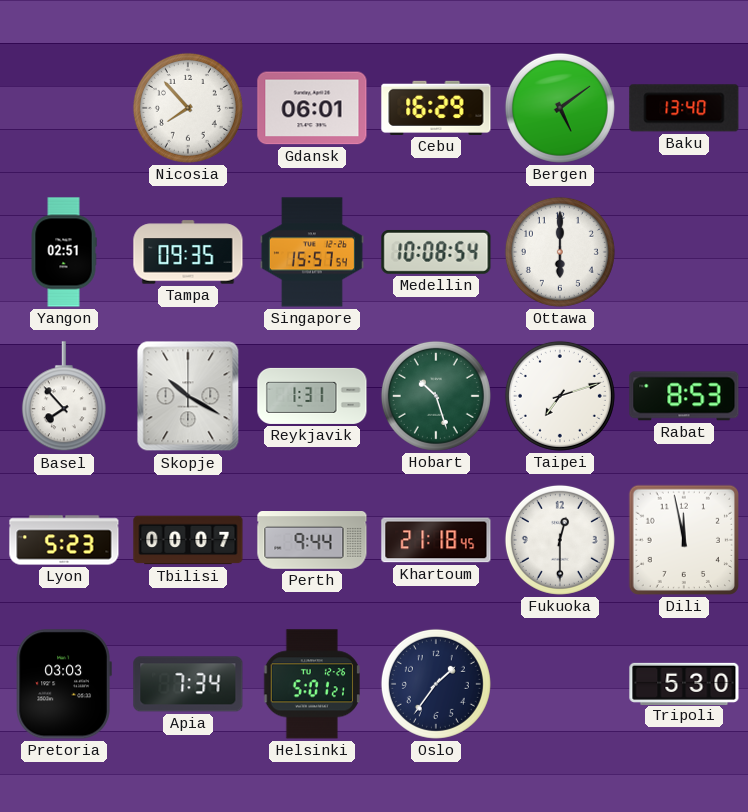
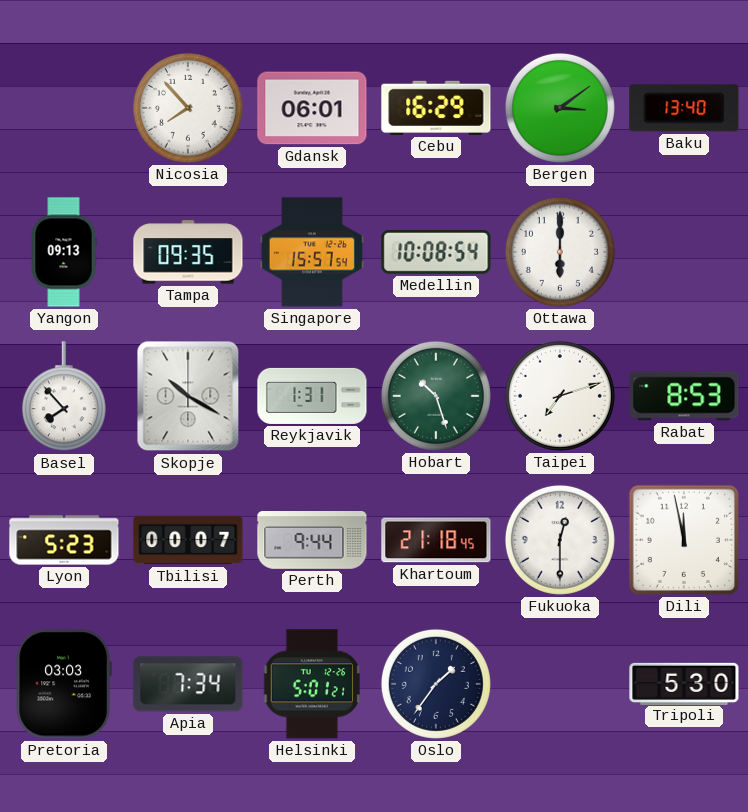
Bergen: 5:09 -> 3:09
Yangon: 02:51 -> 09:13
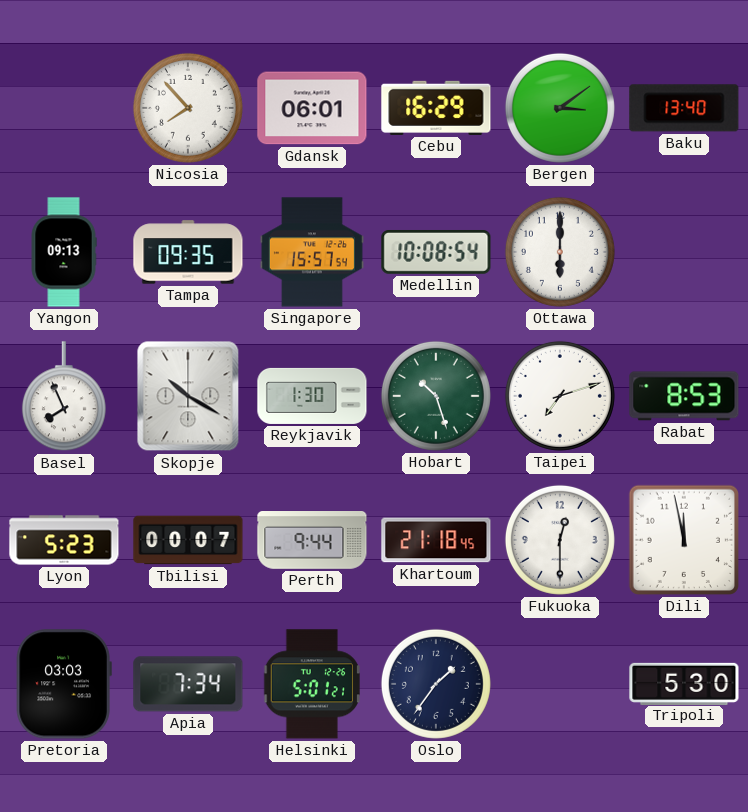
Basel: 7:53 -> 7:56
Reykjavik: 1:31 -> 1:30
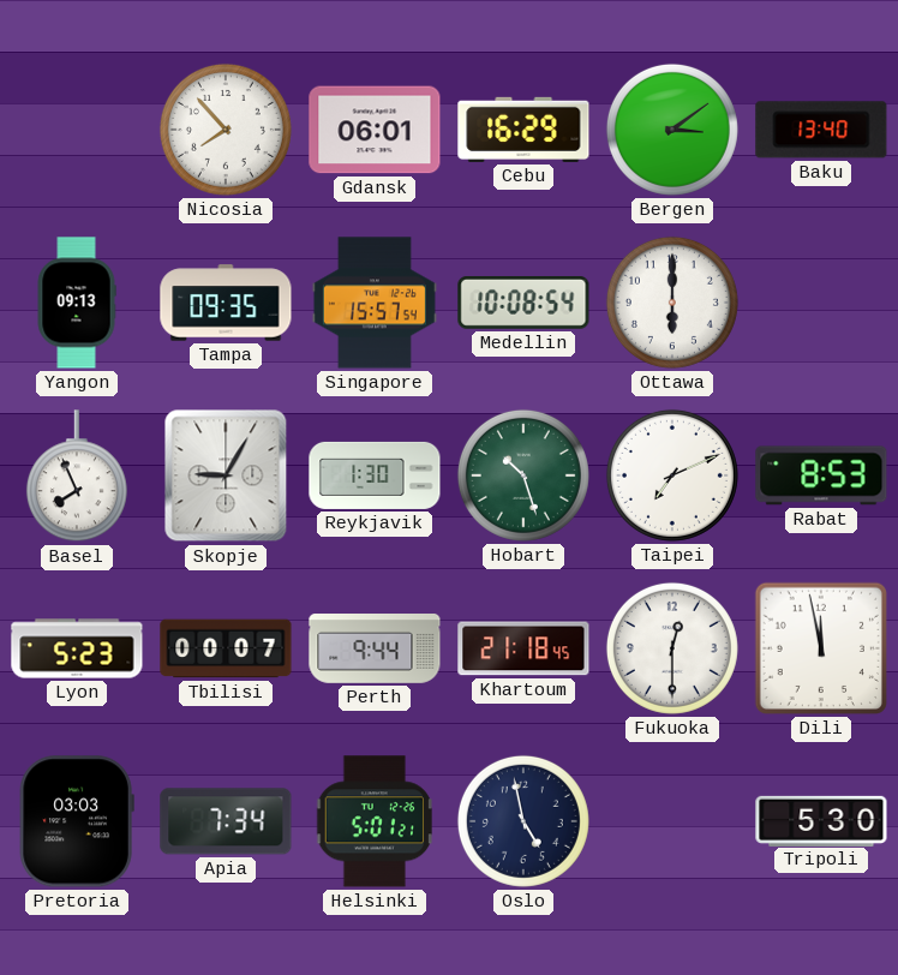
Skopje: 10:20 -> 9:05
Taipei: 7:12 -> 7:11
Oslo: 1:36 -> 4:58
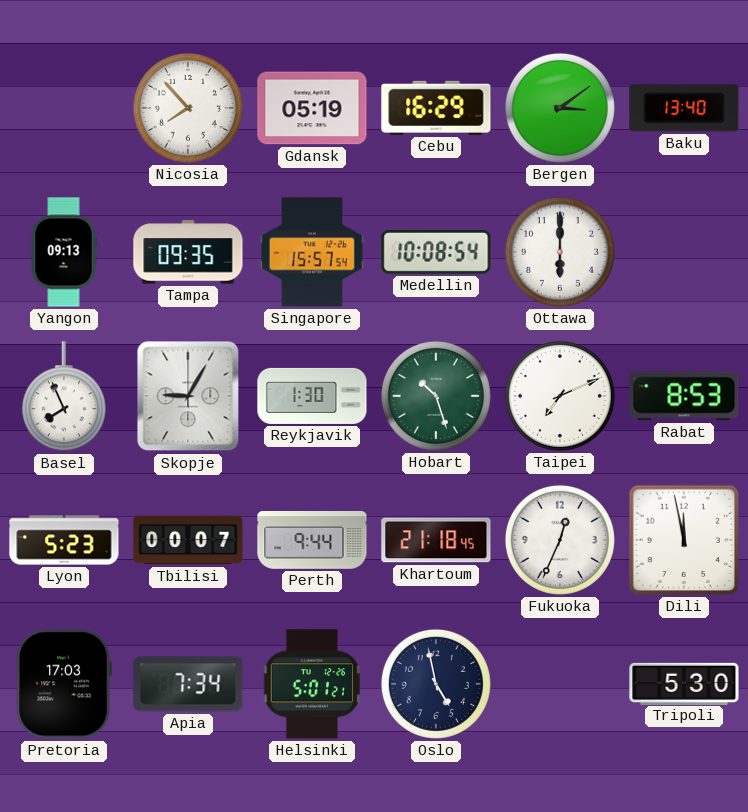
Gdansk: 06:01 -> 05:19
Fukuoka: 12:30 -> 12:34
Pretoria: 03:03 -> 17:03
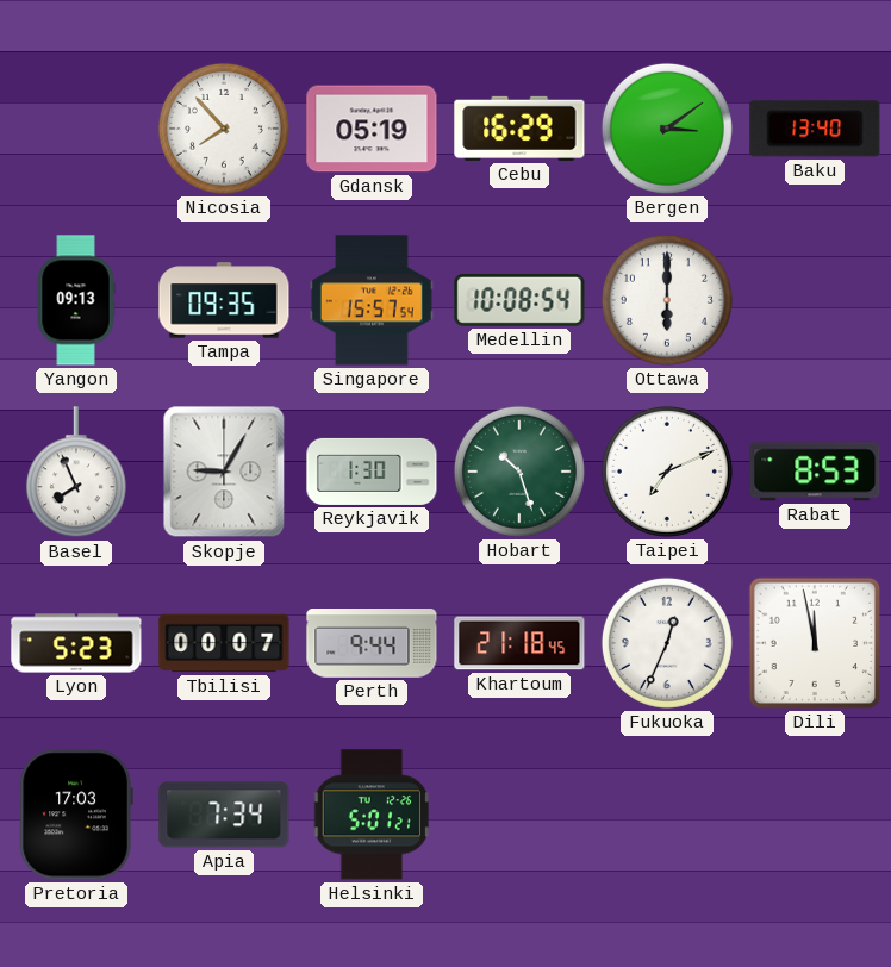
Oslo: 4:58 -> none
Tripoli: 5:30 -> none
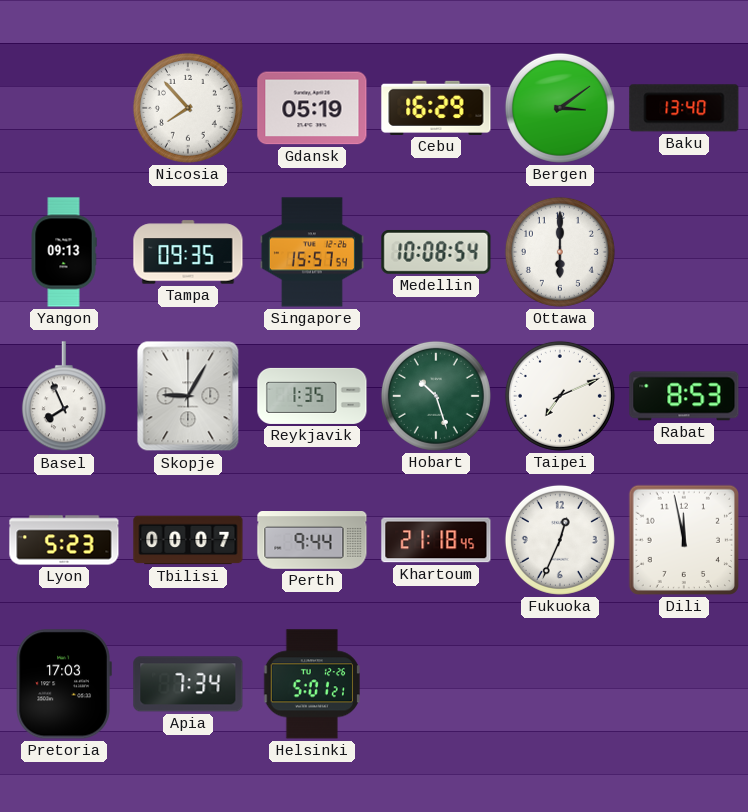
Reykjavik: 1:30 -> 1:35
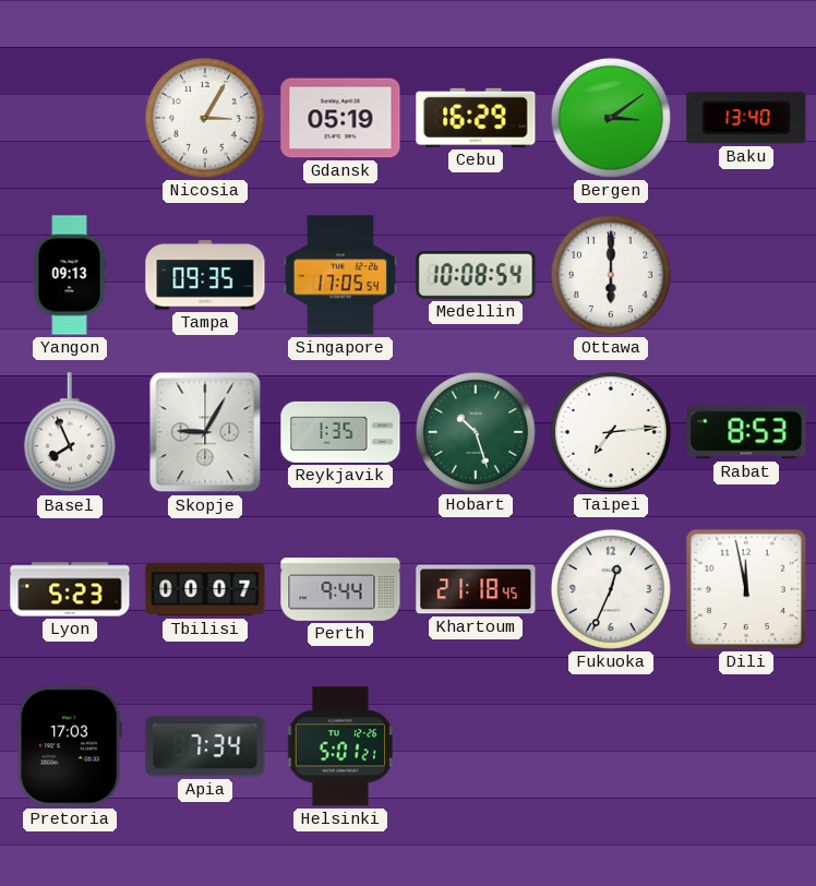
Nicosia: 7:53 -> 3:05
Singapore: 15:57 -> 17:05
Taipei: 7:11 -> 7:14
